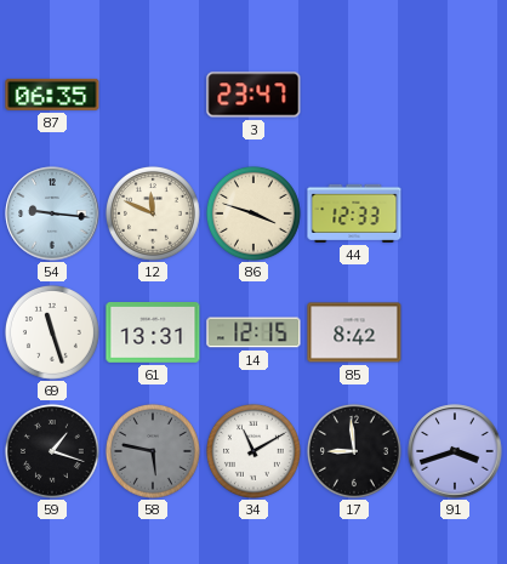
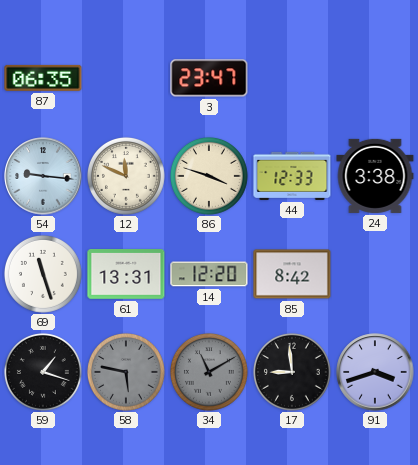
24: none -> 3:38
14: 12:15 -> 12:20
34 dial: white -> grey
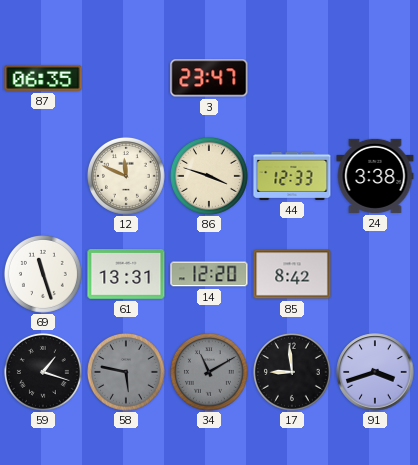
54: 9:16 -> none
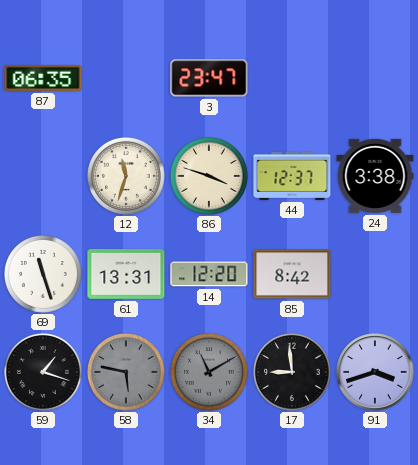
12: 11:49 -> 11:33
44: 12:33 -> 12:37
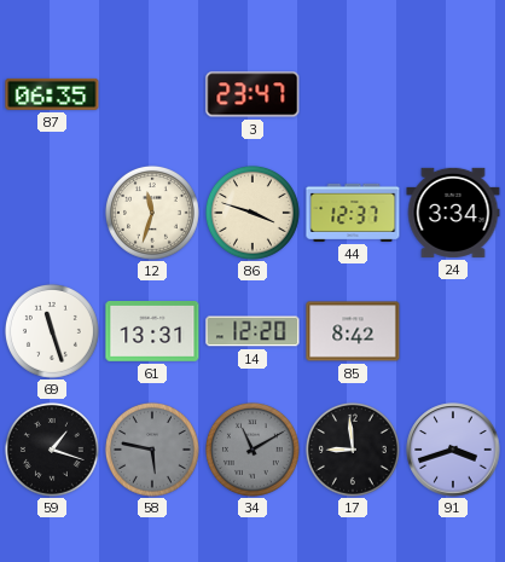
24: 3:38 -> 3:34
